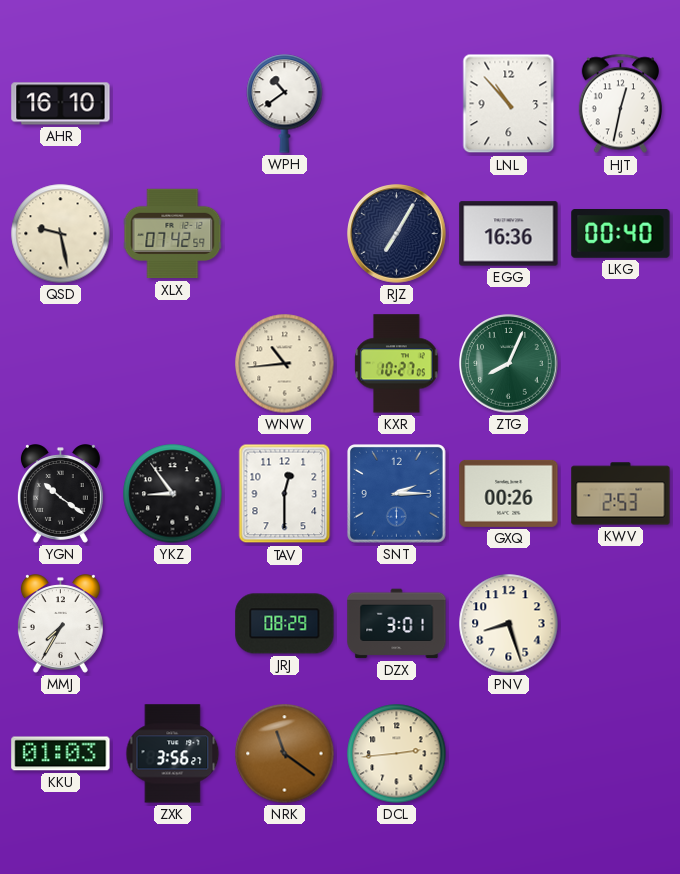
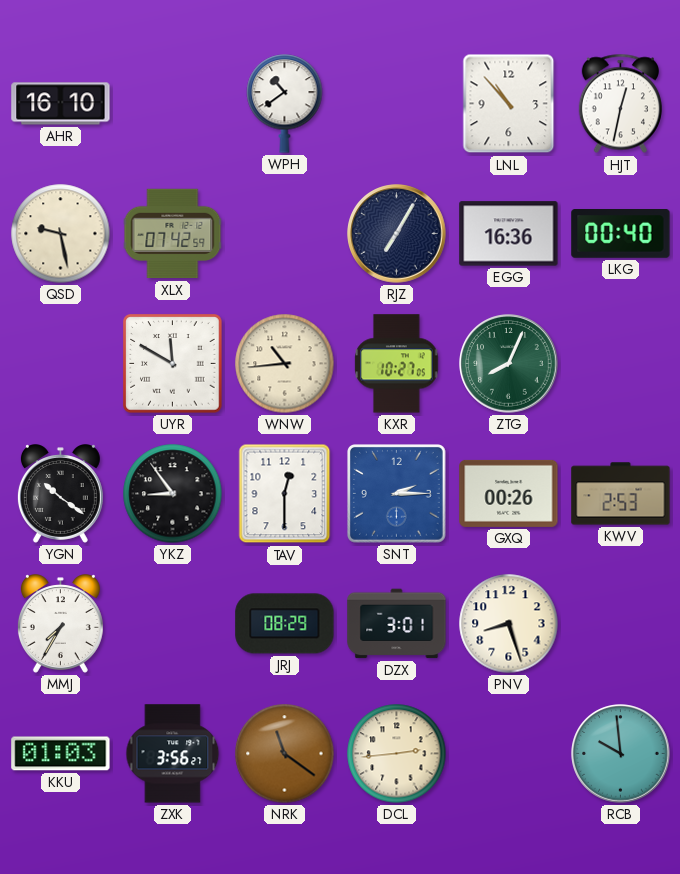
UYR: none -> 11:50
RCB: none -> 9:59
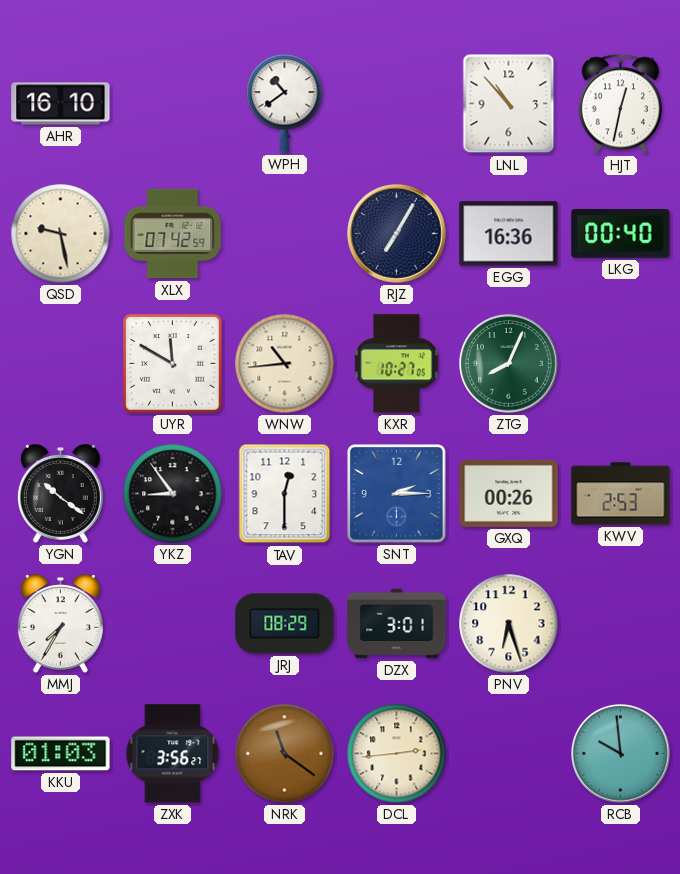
PNV: 8:27 -> 6:27
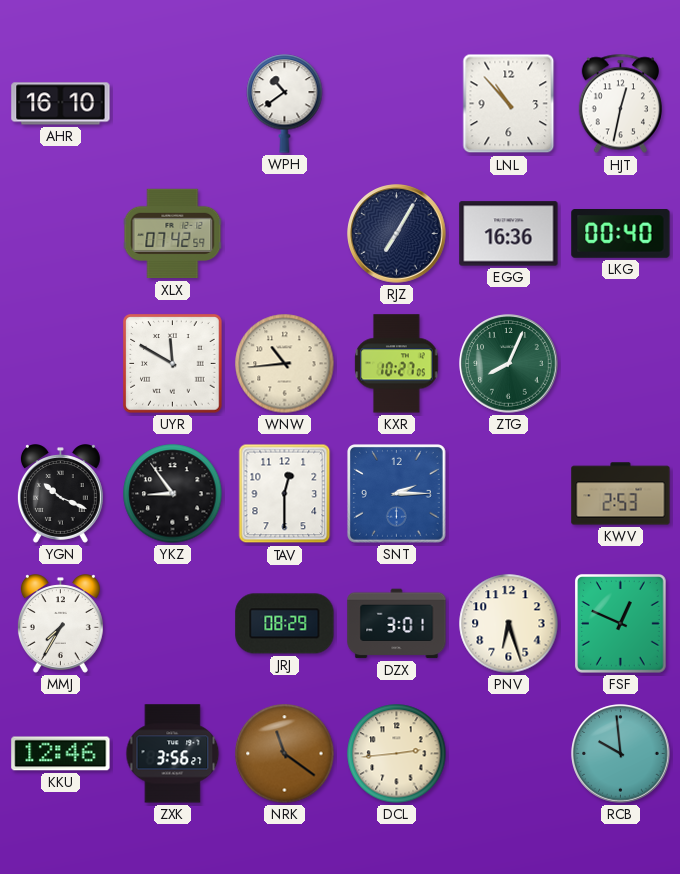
QSD: 9:28 -> none
YGN: 10:21 -> 10:19
GXQ: 00:26 -> none
FSF: none -> 12:49
KKU: 01:03 -> 12:46
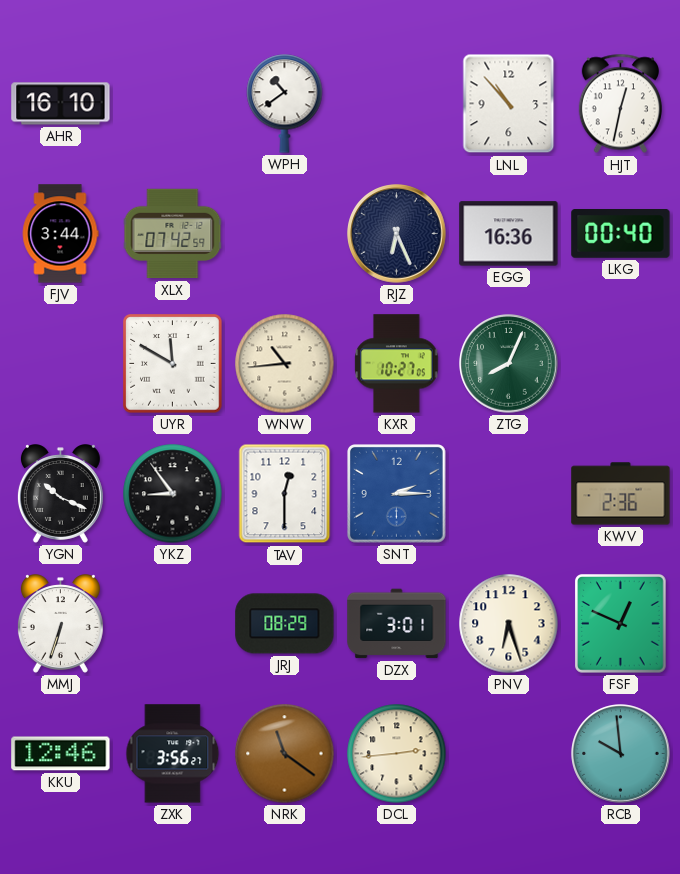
FJV: none -> 3:44
RJZ: 7:05 -> 6:26
KWV: 2:53 -> 2:36
MMJ: 7:35 -> 6:33
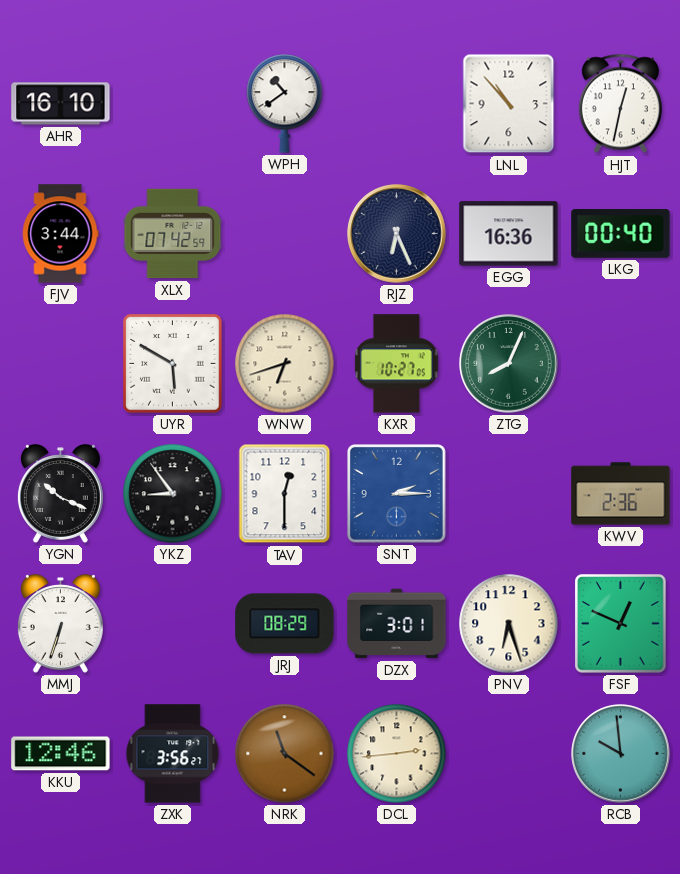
UYR: 11:50 -> 5:50
WNW: 10:44 -> 6:42
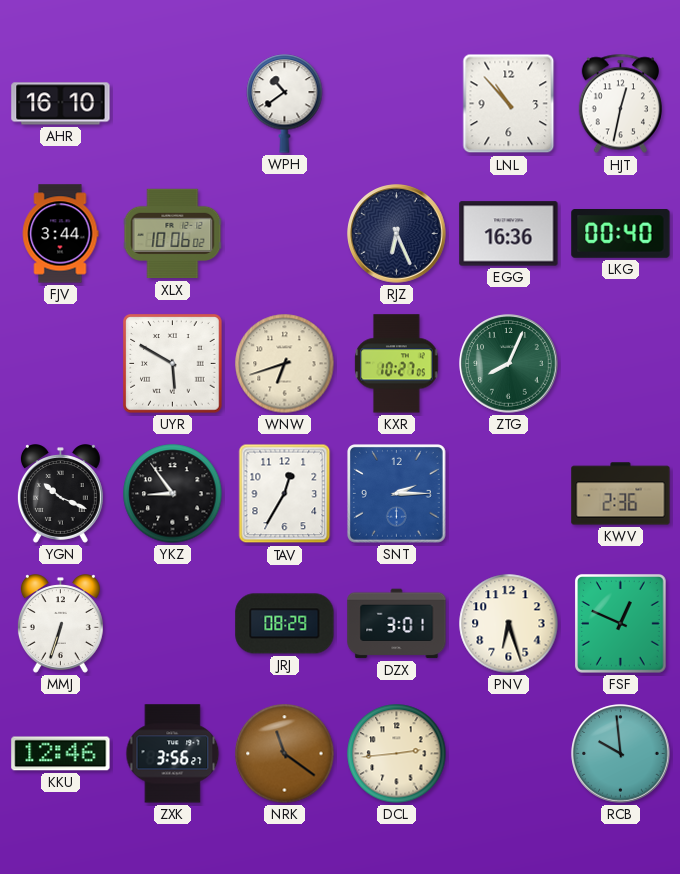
XLX: 07:42 -> 10:06
TAV: 12:30 -> 12:35
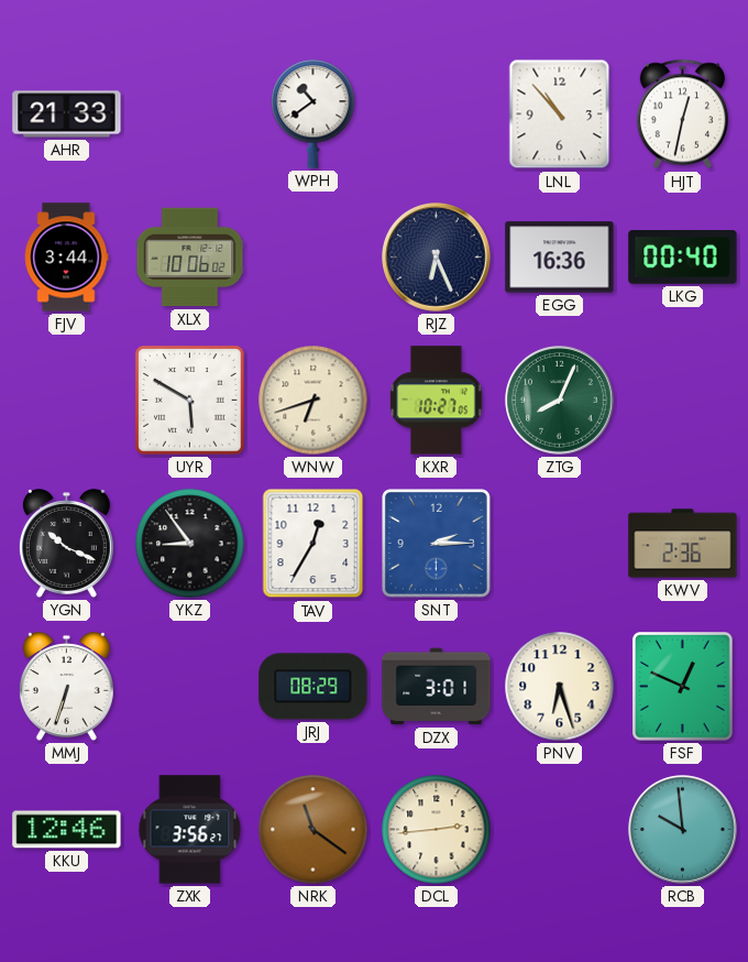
AHR: 16:10 -> 21:33
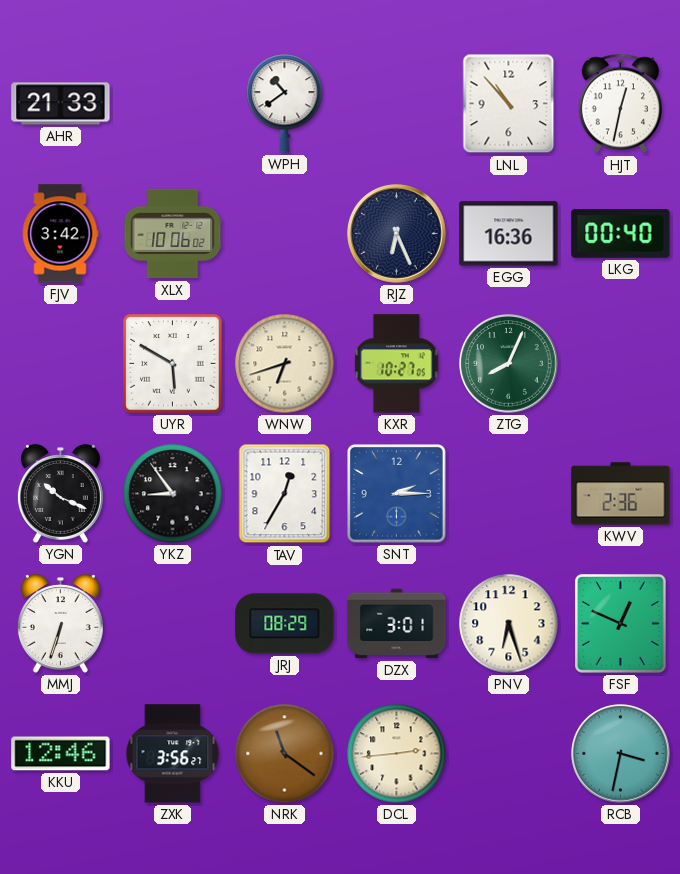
FJV: 3:44 -> 3:42
RCB: 9:59 -> 3:32
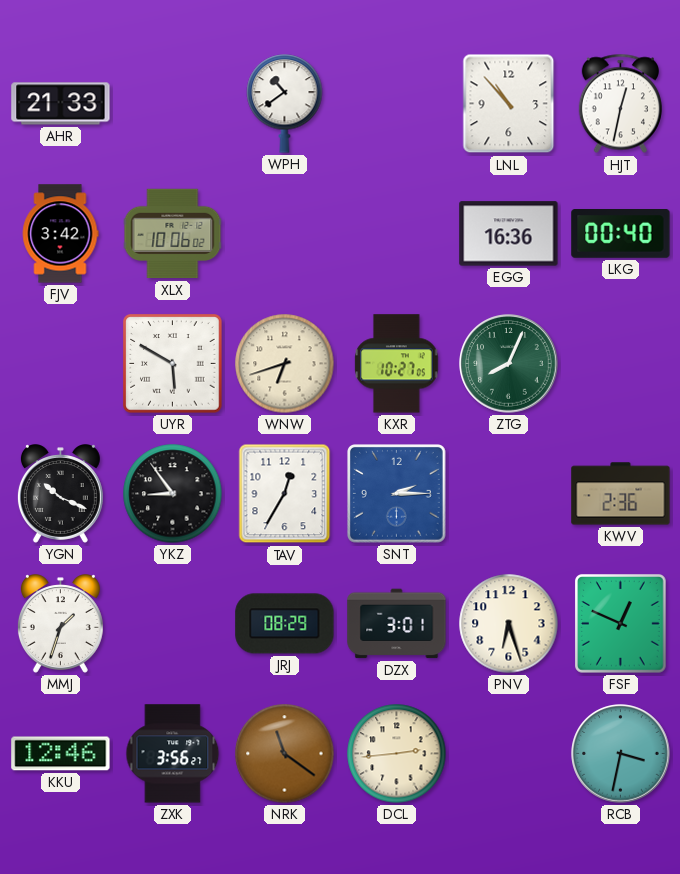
RJZ: 6:26 -> none
MMJ: 6:33 -> 1:33
